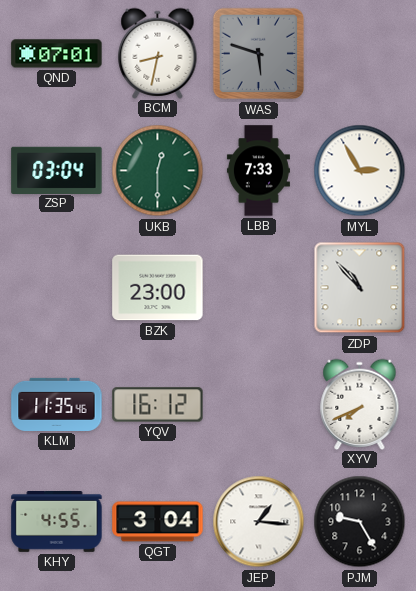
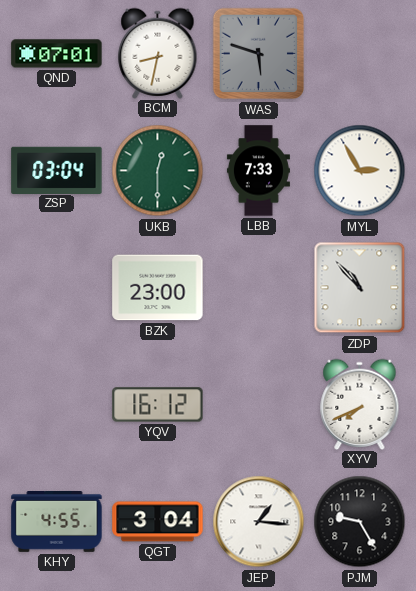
KLM: 11:35 -> none
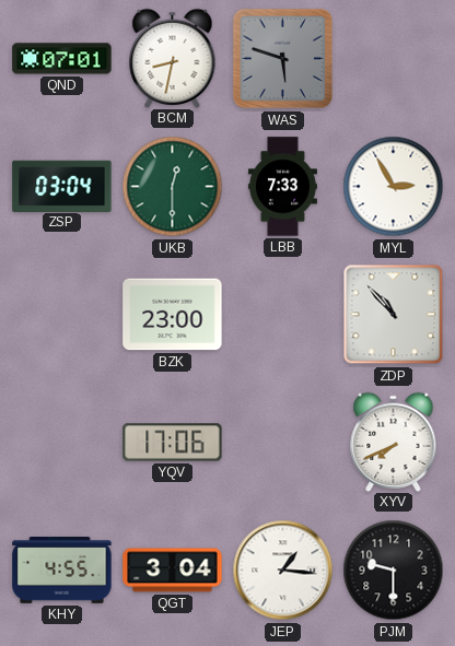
YQV: 16:12 -> 17:06
PJM: 9:25 -> 9:30
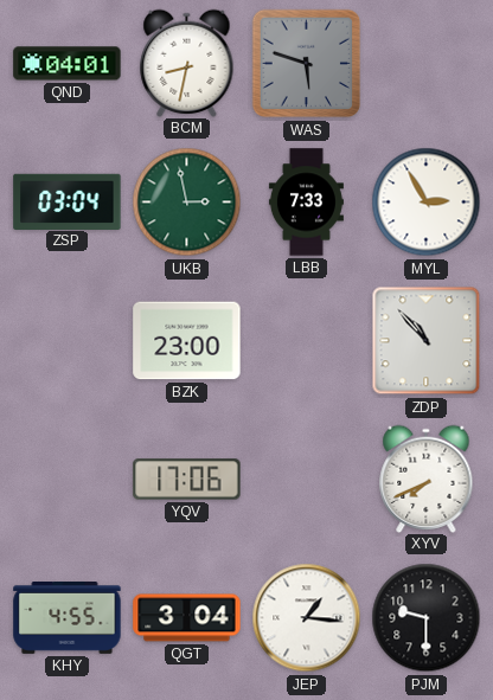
QND: 07:01 -> 04:01
UKB: 12:30 -> 2:58
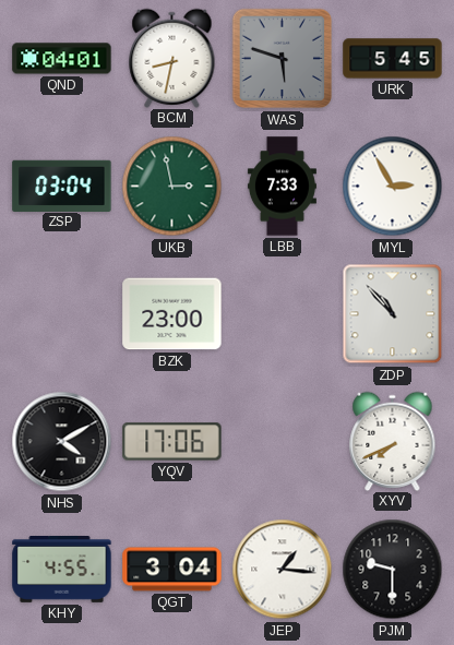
URK: none -> 5:45
NHS: none -> 4:10
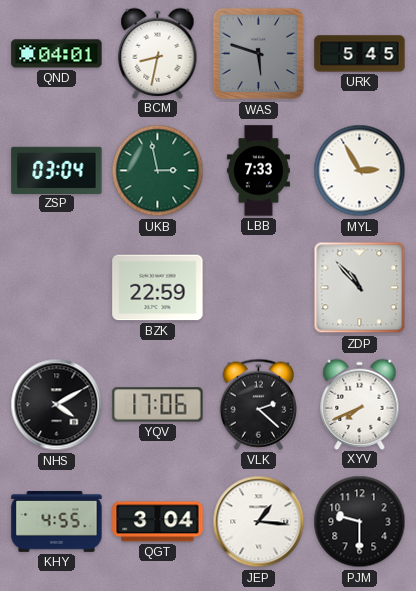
BZK: 23:00 -> 22:59
VLK: none -> 2:22
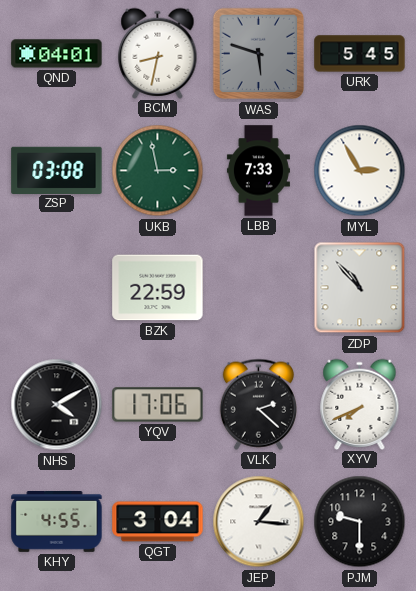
ZSP: 03:04 -> 03:08
